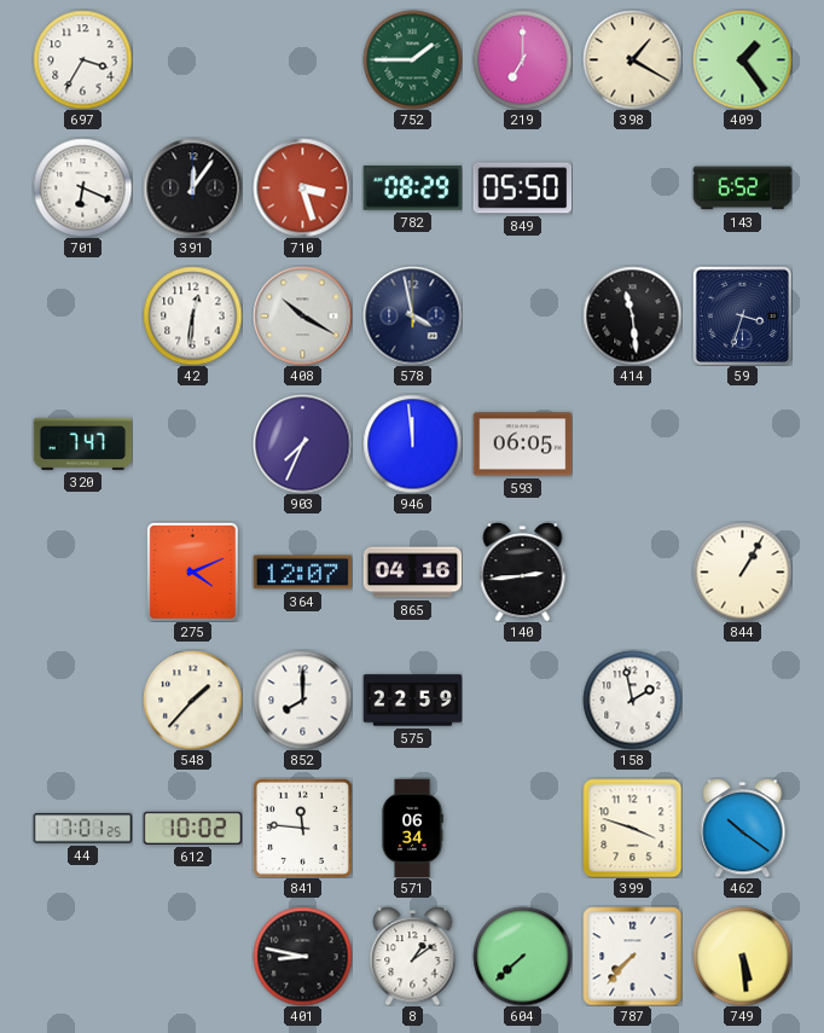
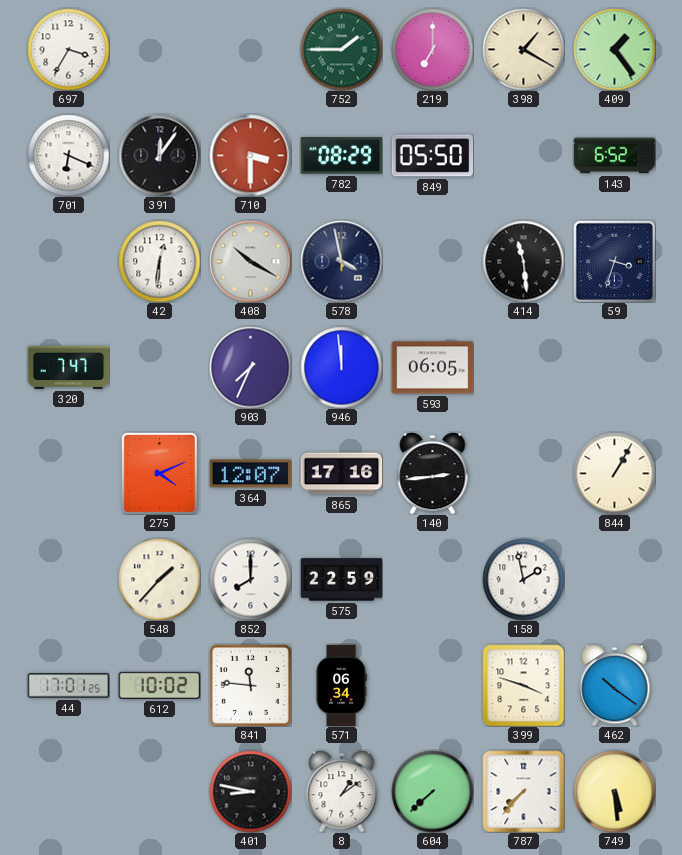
710: 3:27 -> 3:30
865: 04:16 -> 17:16
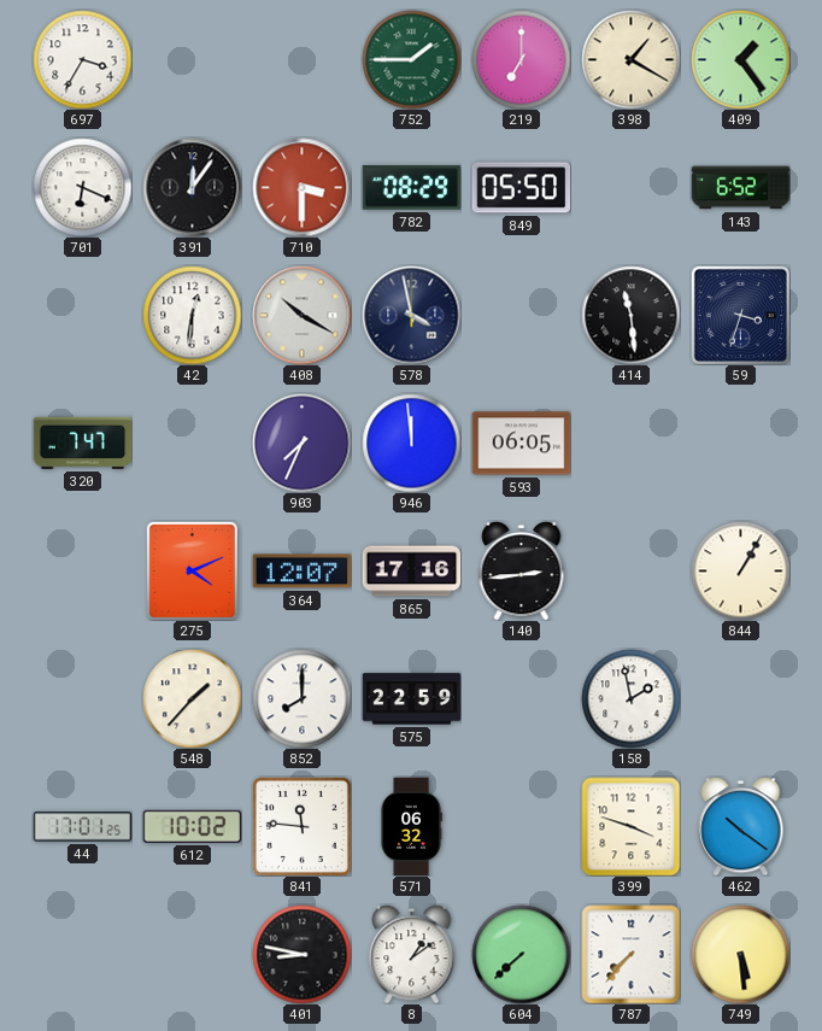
571: 06:34 -> 06:32
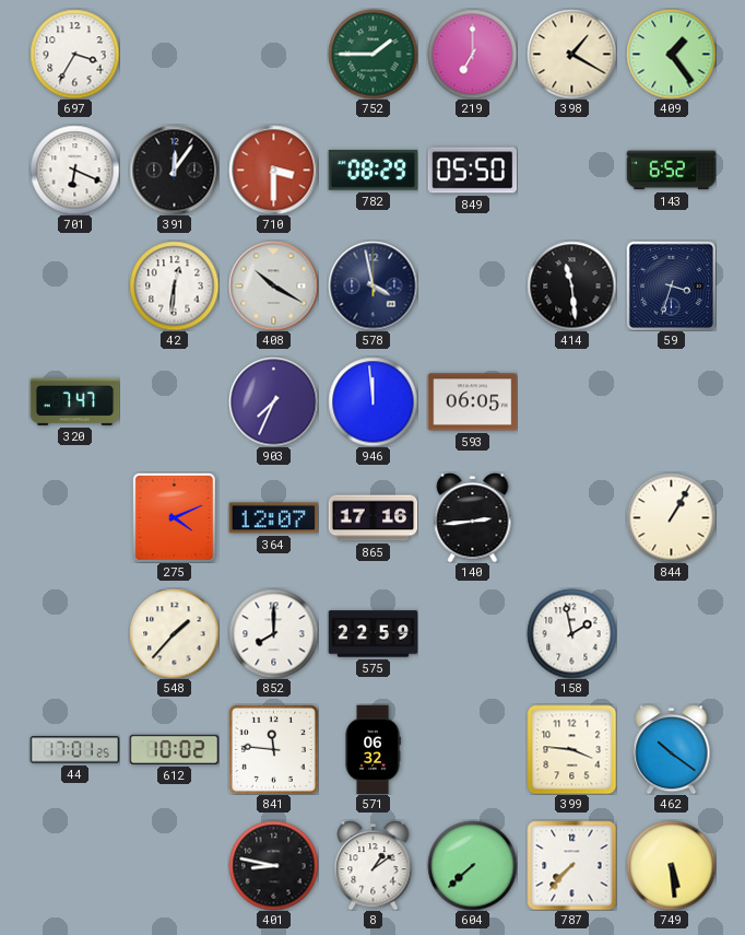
399: 3:48 -> 3:46
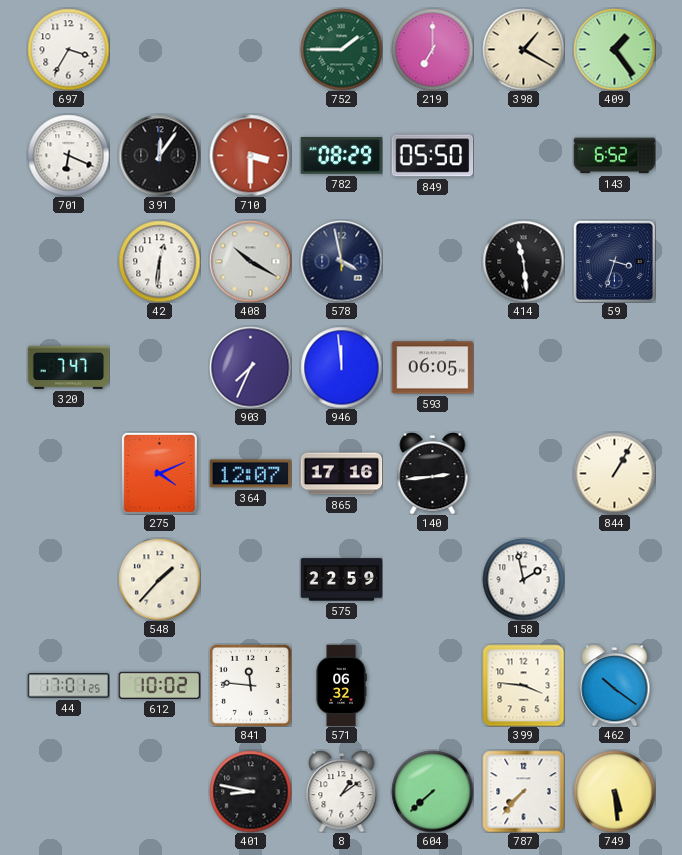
852: 8:00 -> none
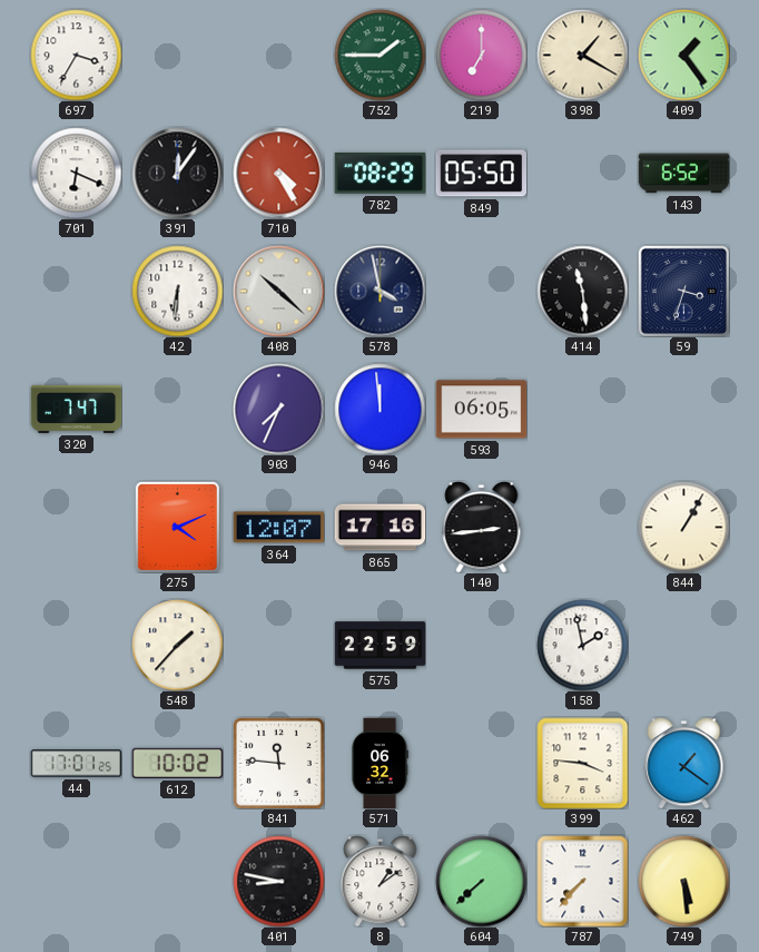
710: 3:30 -> 4:25
42: 12:31 -> 6:31
408: 10:20 -> 10:22
462: 10:21 -> 1:21
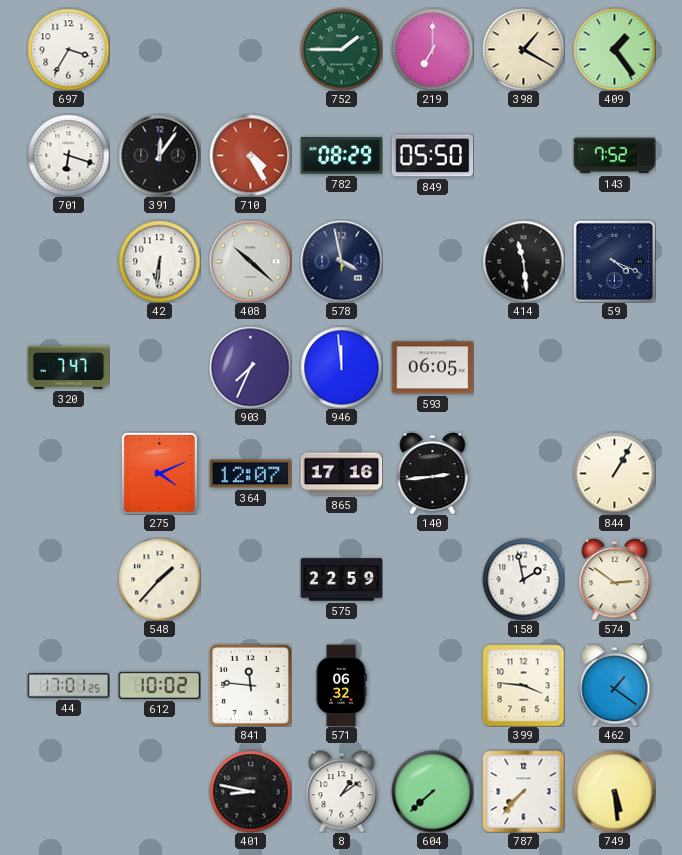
701: 6:19 -> 6:18
143: 6:52 -> 7:52
59: 3:33 -> 4:19
574: none -> 2:51
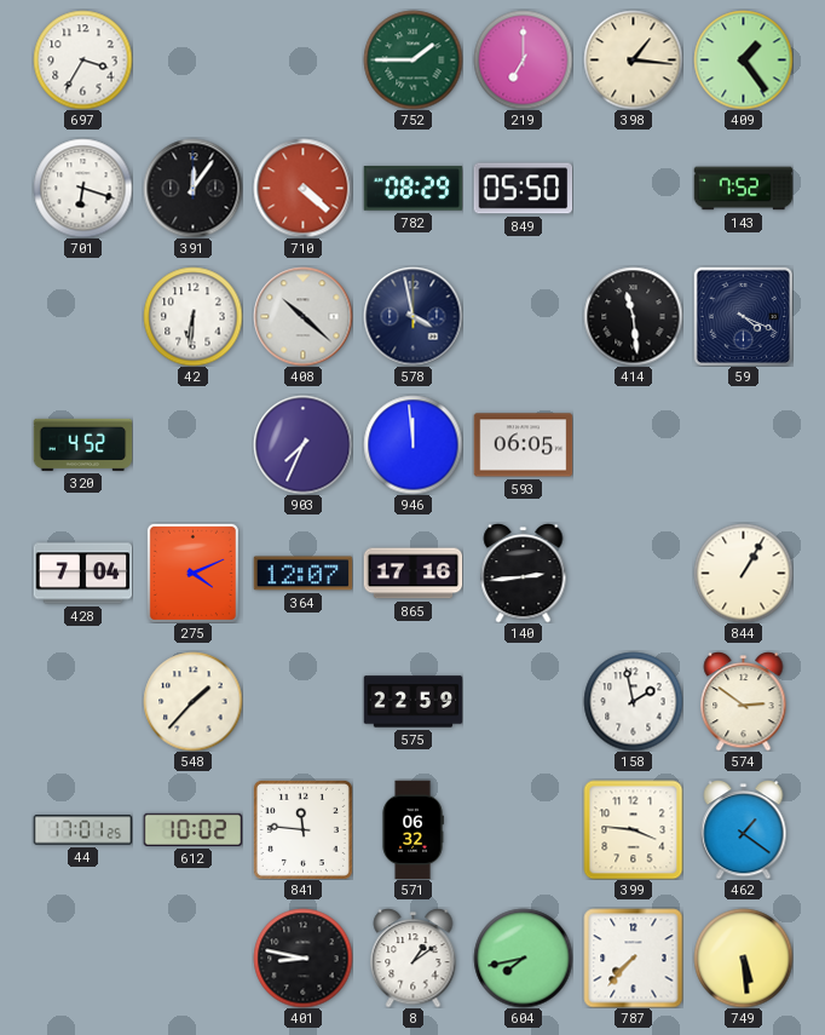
398: 1:20 -> 1:16
710: 4:25 -> 4:22
320: 7:47 -> 4:52
428: none -> 7:04
604: 7:38 -> 7:43
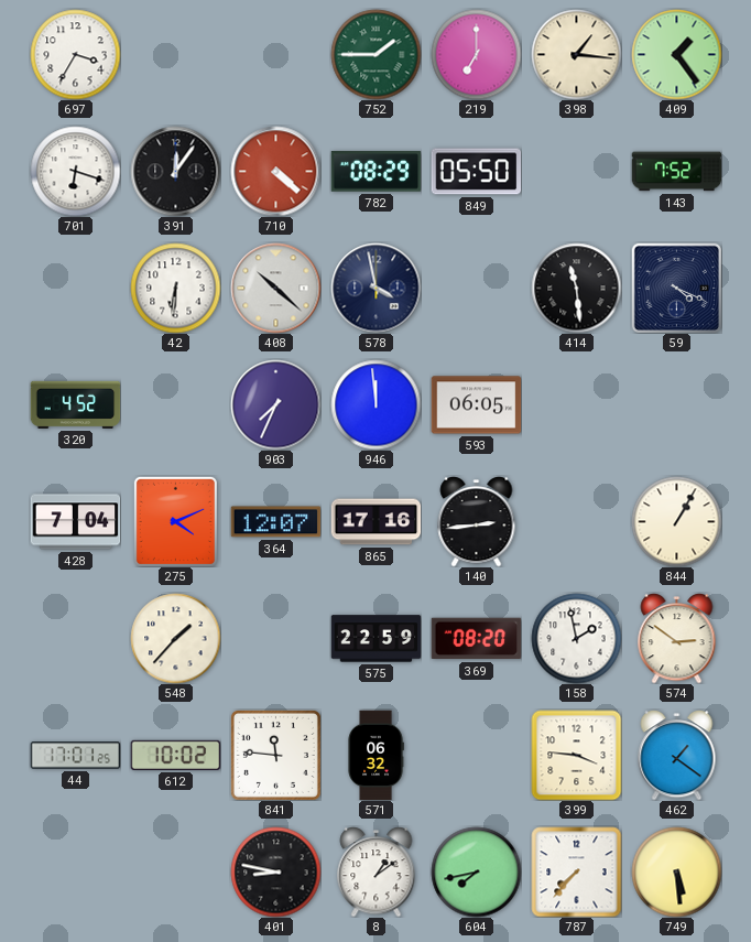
369: none -> 08:20
